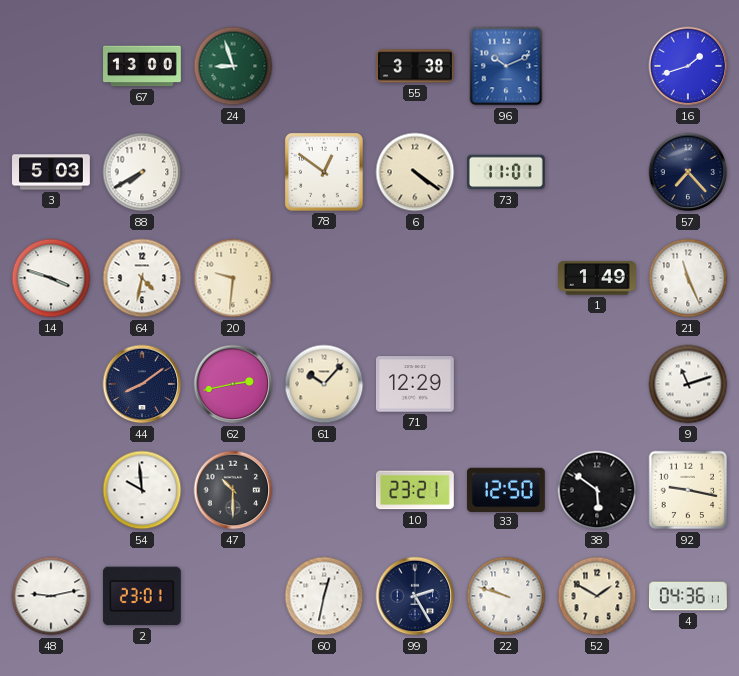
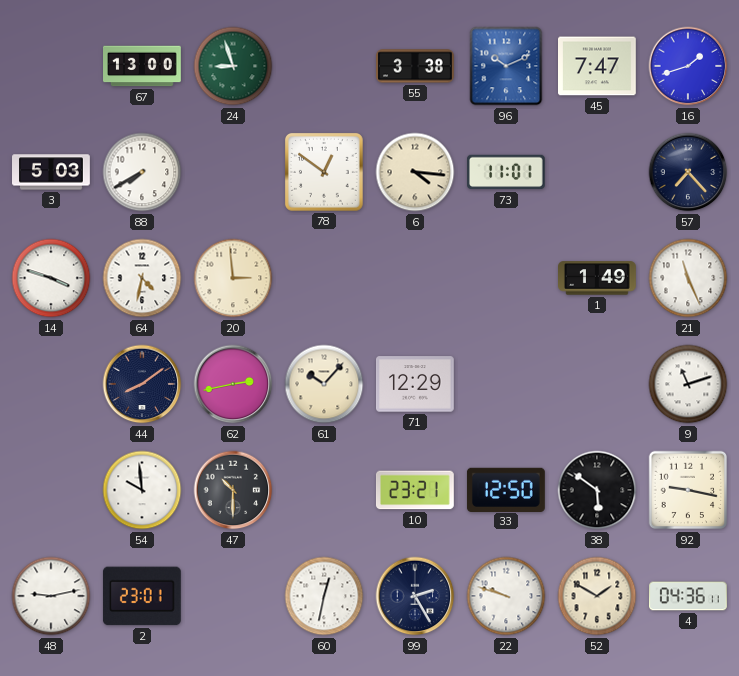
45: none -> 7:47
6: 4:21 -> 4:16
20: 9:31 -> 2:59
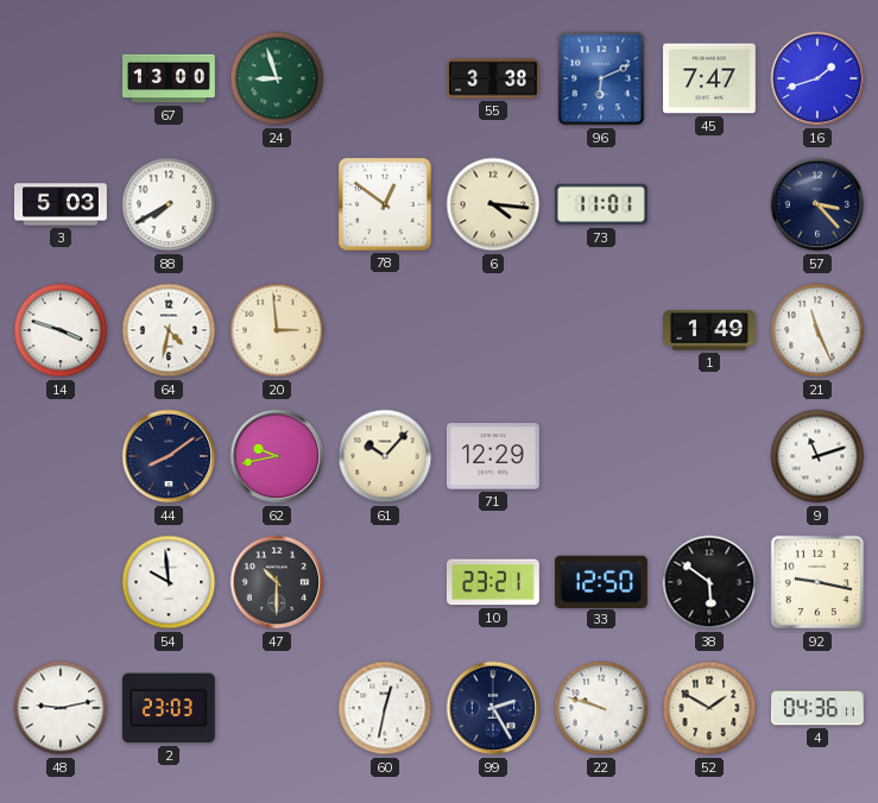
96: 10:11 -> 6:11
57: 7:23 -> 3:23
62: 2:43 -> 9:43
2: 23:01 -> 23:03
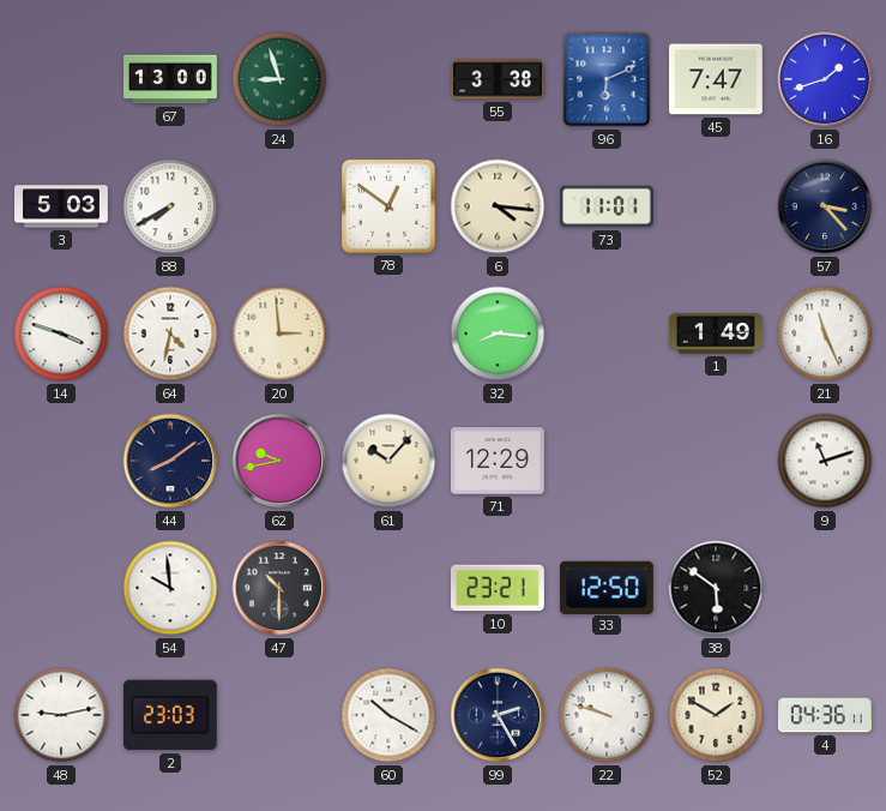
32: none -> 8:16
92: 9:17 -> none
60: 12:32 -> 10:20
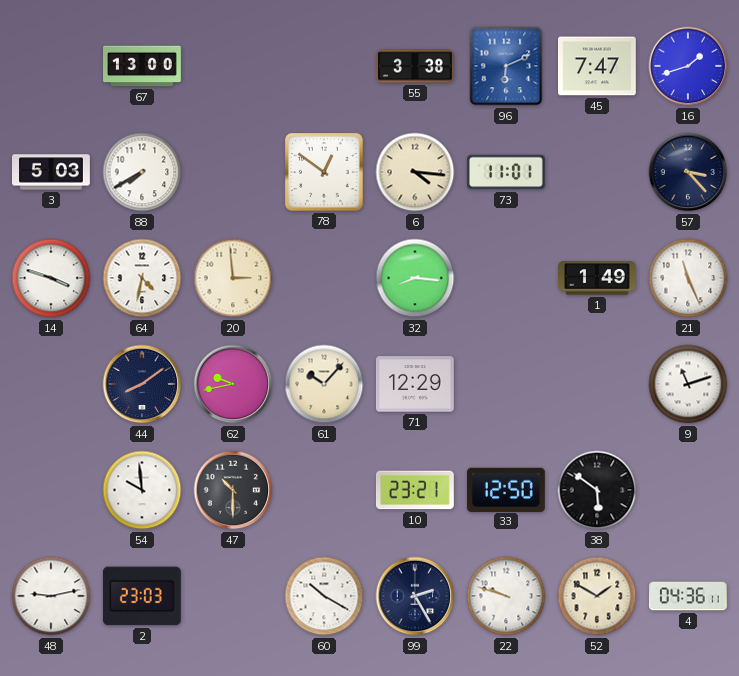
24: 8:57 -> none
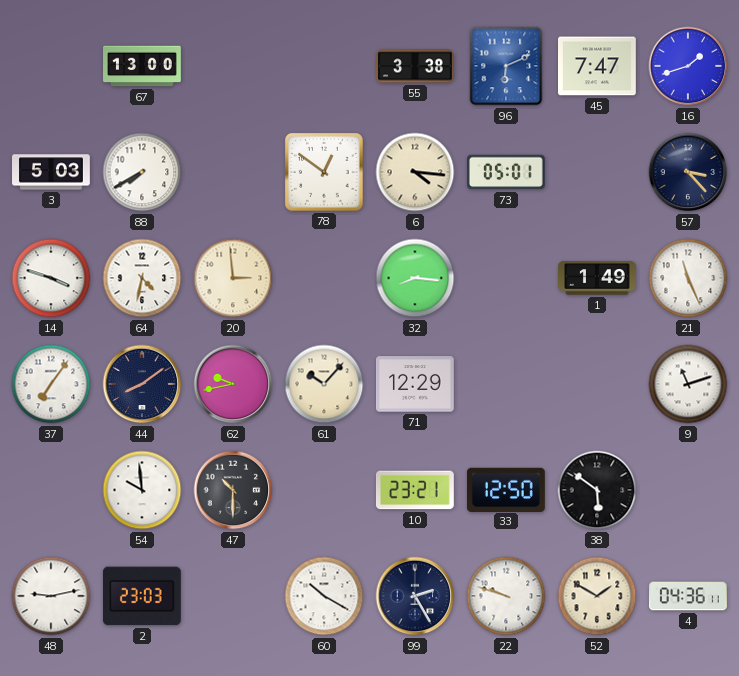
73: 11:01 -> 05:01
37: none -> 7:06
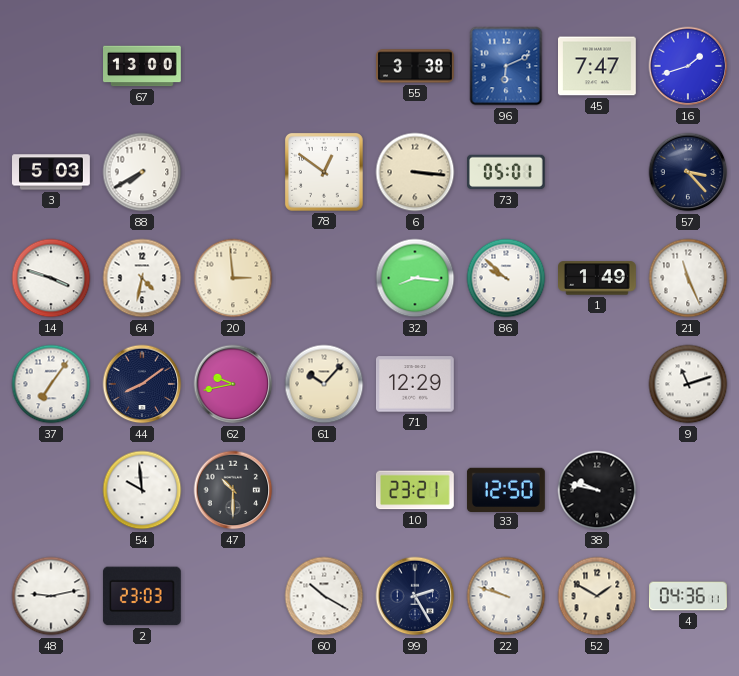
6: 4:16 -> 3:16
86: none -> 9:52
38: 5:51 -> 9:47
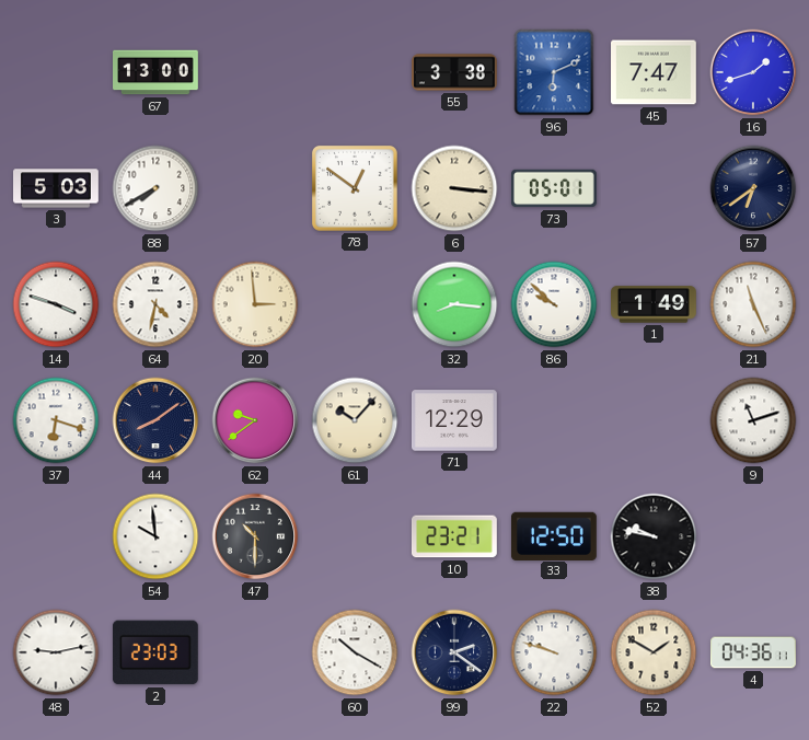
57: 3:23 -> 6:39
37: 7:06 -> 6:18
62: 9:43 -> 9:39
99: 2:25 -> 2:21
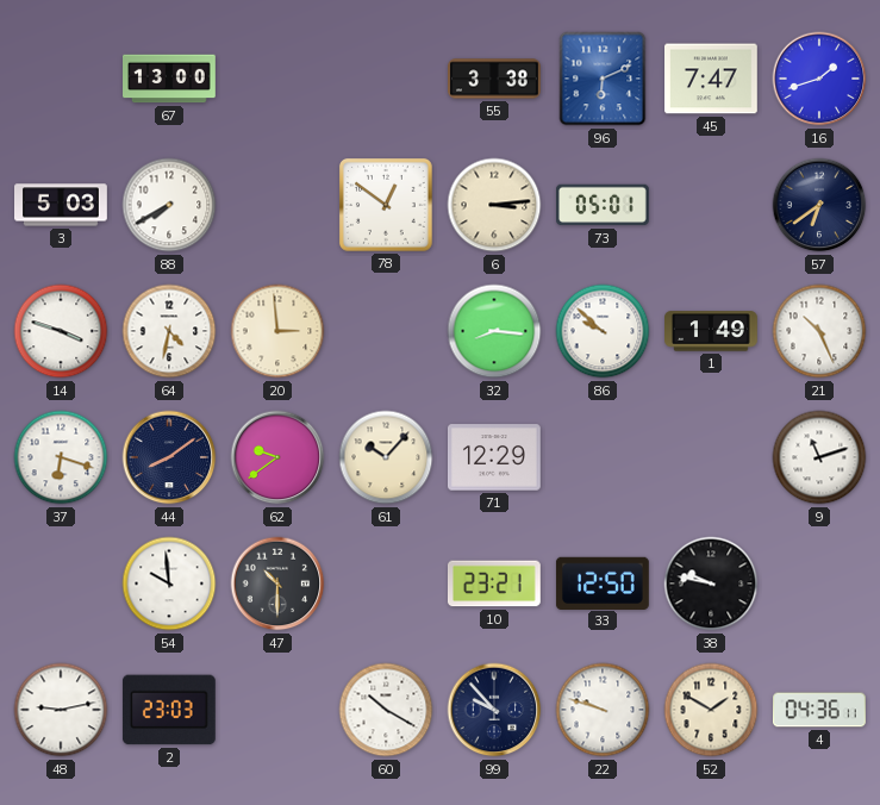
6: 3:16 -> 3:14
21: 11:26 -> 10:26
99: 2:21 -> 9:53
